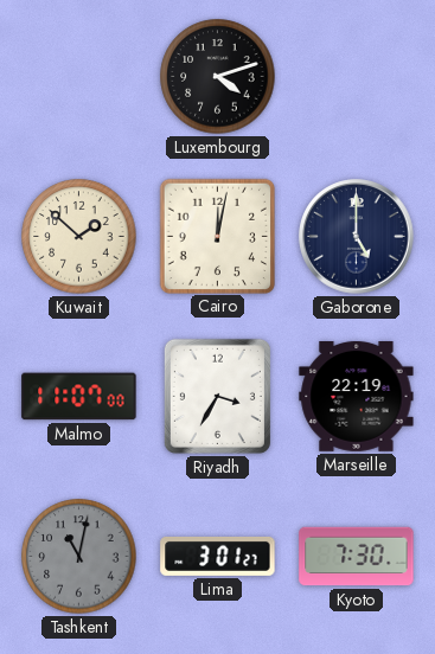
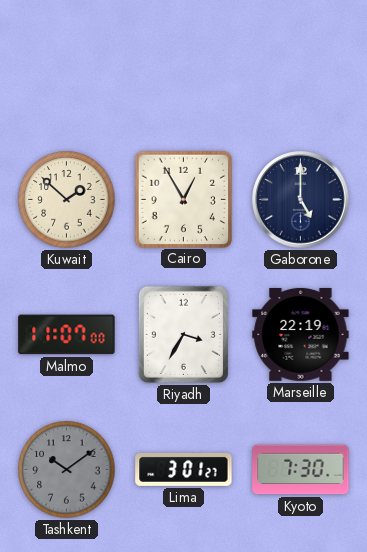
Luxembourg: 4:12 -> none
Cairo: 12:02 -> 12:55
Tashkent: 11:02 -> 10:09
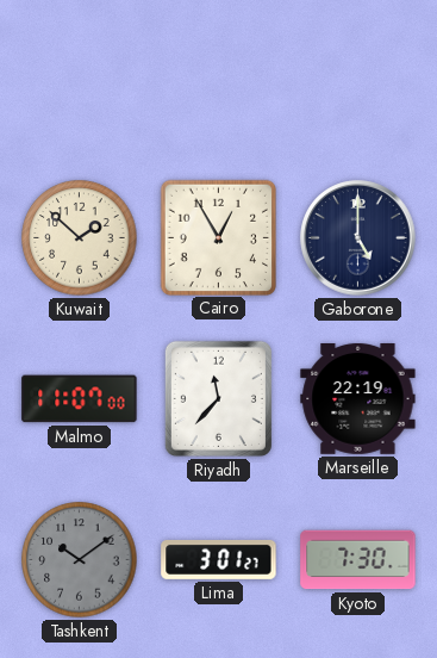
Riyadh: 3:35 -> 11:37
